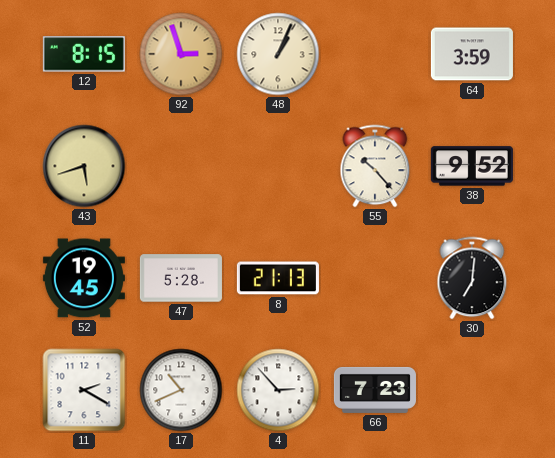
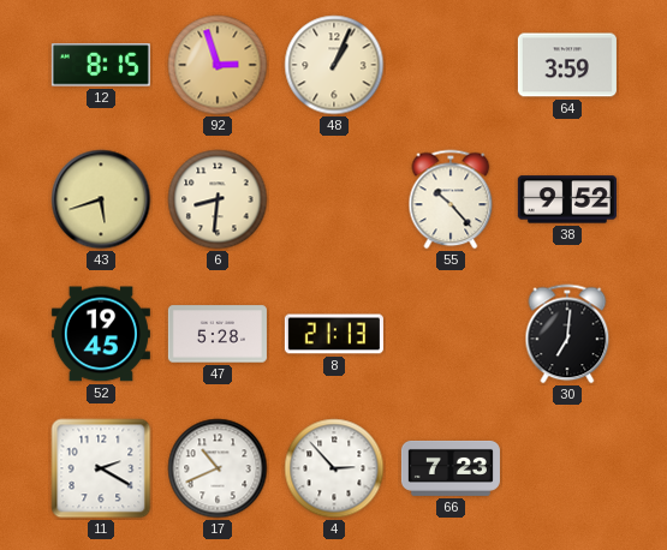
6: none -> 8:31
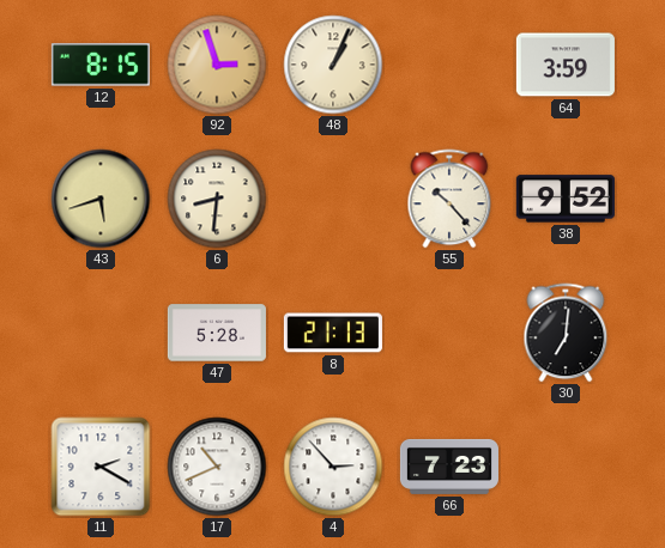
52: 19:45 -> none
